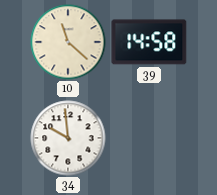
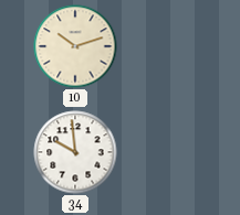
10: 11:22 -> 10:12
39: 14:58 -> none
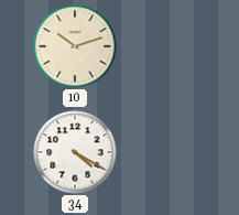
34: 9:59 -> 4:20
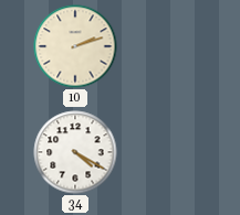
10: 10:12 -> 2:12
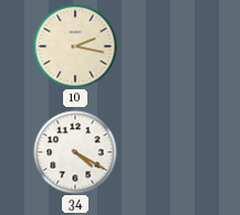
10: 2:12 -> 2:17
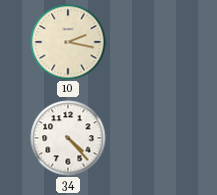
34: 4:20 -> 4:23
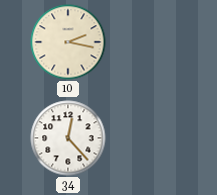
34: 4:23 -> 12:23
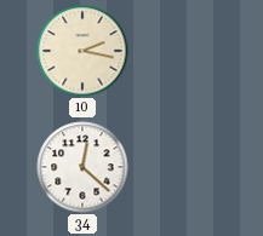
34: 12:23 -> 12:22
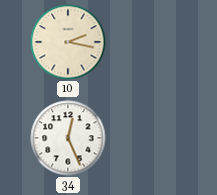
34: 12:22 -> 12:26
